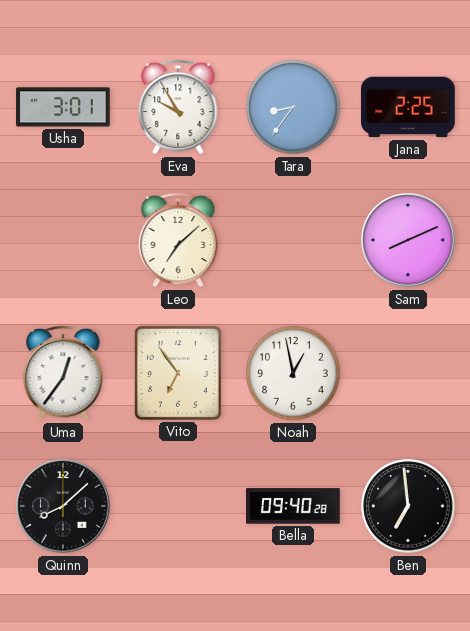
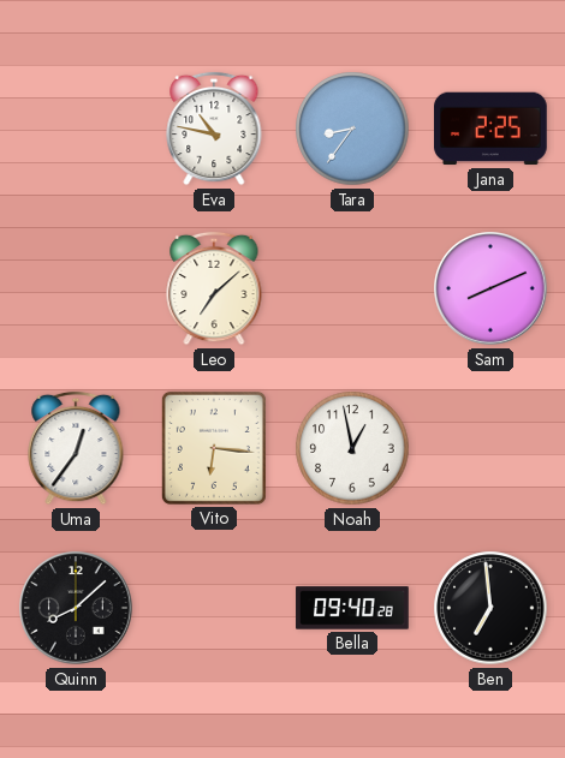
Usha: 3:01 -> none
Eva: 9:55 -> 10:47
Vito: 6:54 -> 6:16
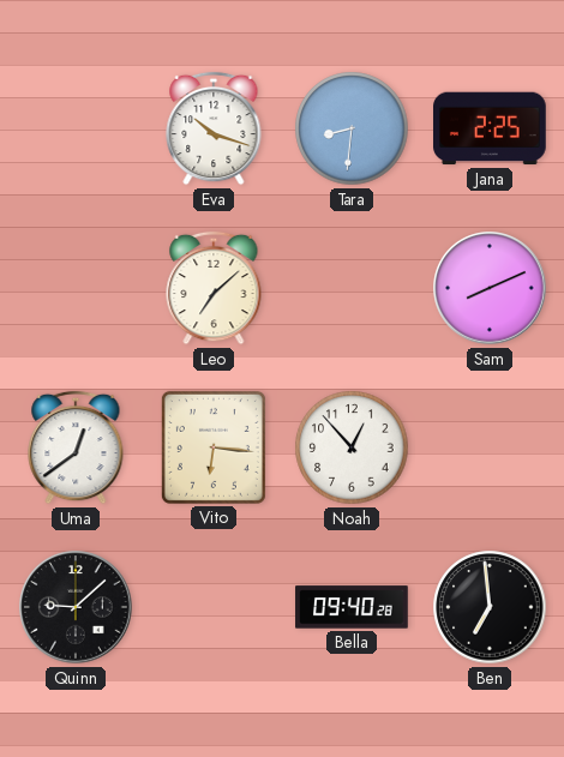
Eva: 10:47 -> 10:18
Tara: 8:36 -> 8:31
Uma: 12:36 -> 12:39
Noah: 12:58 -> 12:53
Quinn: 8:08 -> 9:08
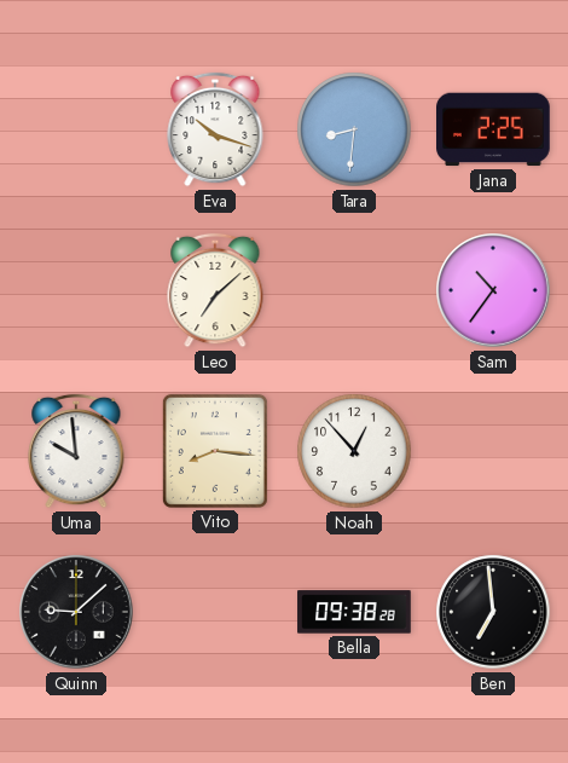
Sam: 8:11 -> 10:36
Uma: 12:39 -> 9:59
Vito: 6:16 -> 8:16
Bella: 09:40 -> 09:38
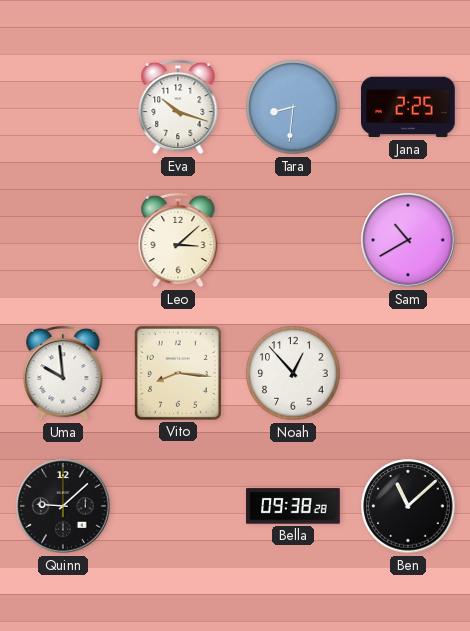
Leo: 7:08 -> 3:08
Sam: 10:36 -> 10:40
Ben: 6:59 -> 11:08
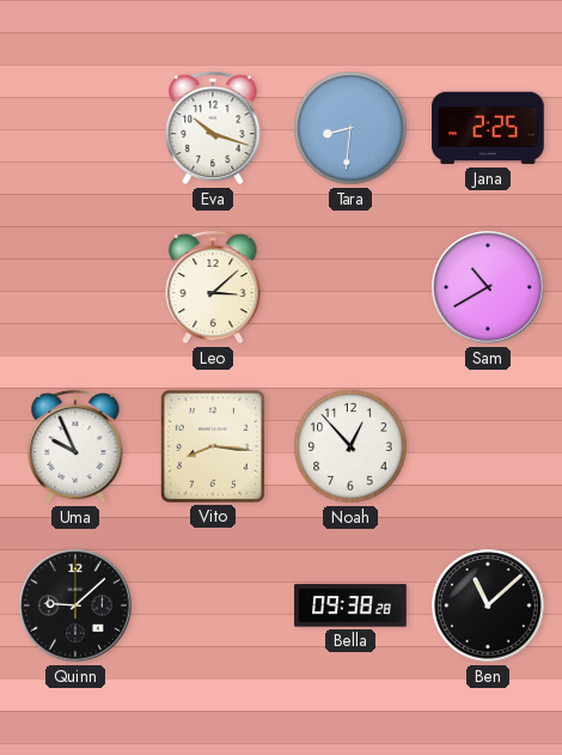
Uma: 9:59 -> 9:56
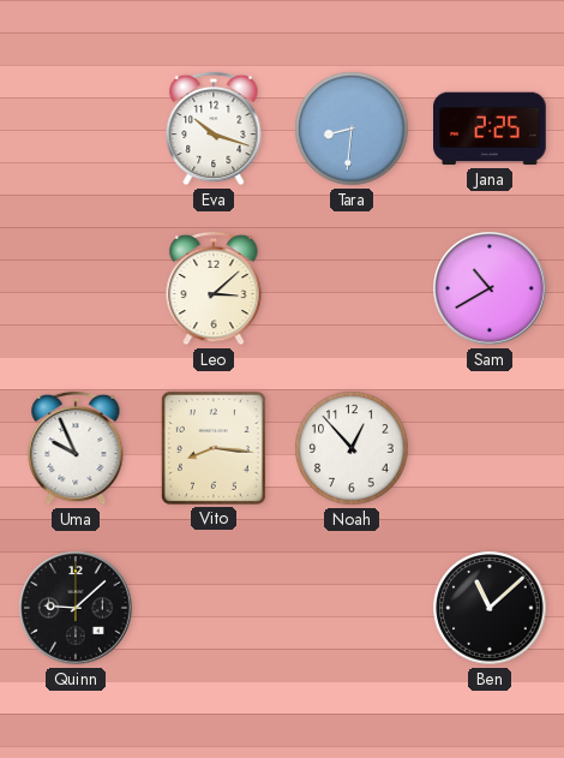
Bella: 09:38 -> none
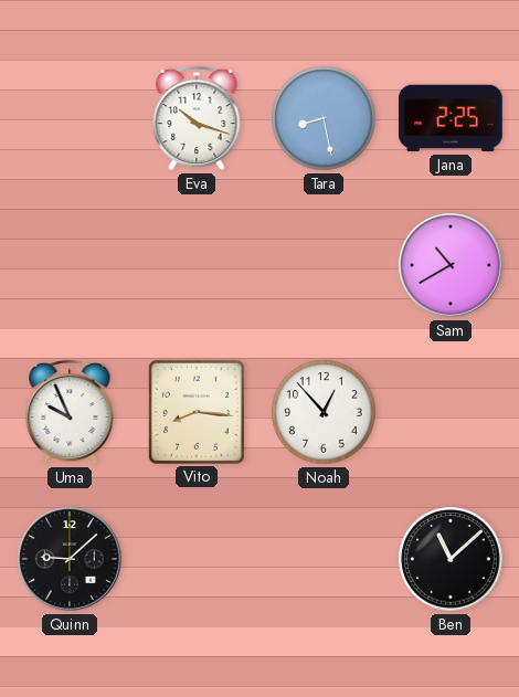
Tara: 8:31 -> 8:28
Leo: 3:08 -> none
